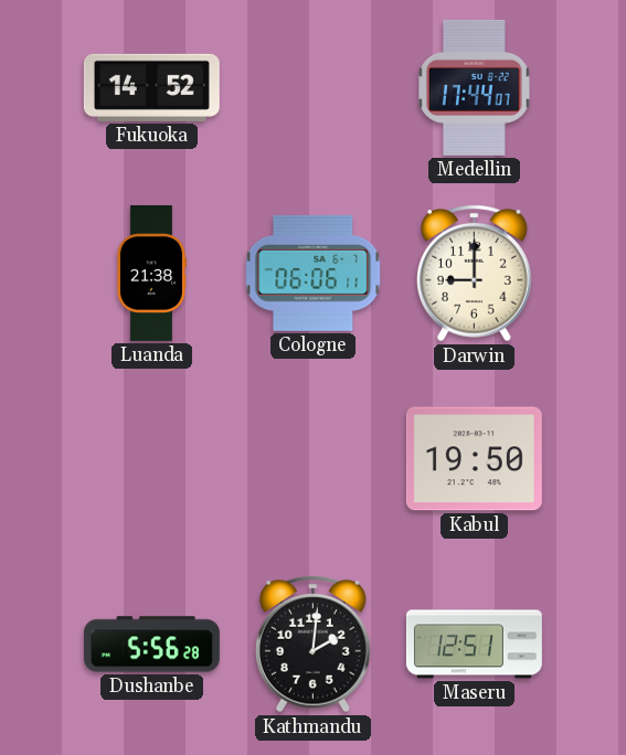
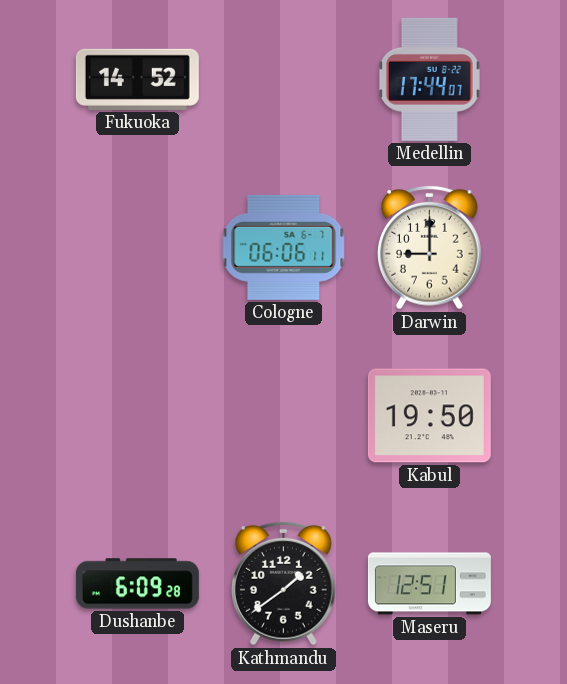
Luanda: 21:38 -> none
Dushanbe: 5:56 -> 6:09
Kathmandu: 2:01 -> 1:39
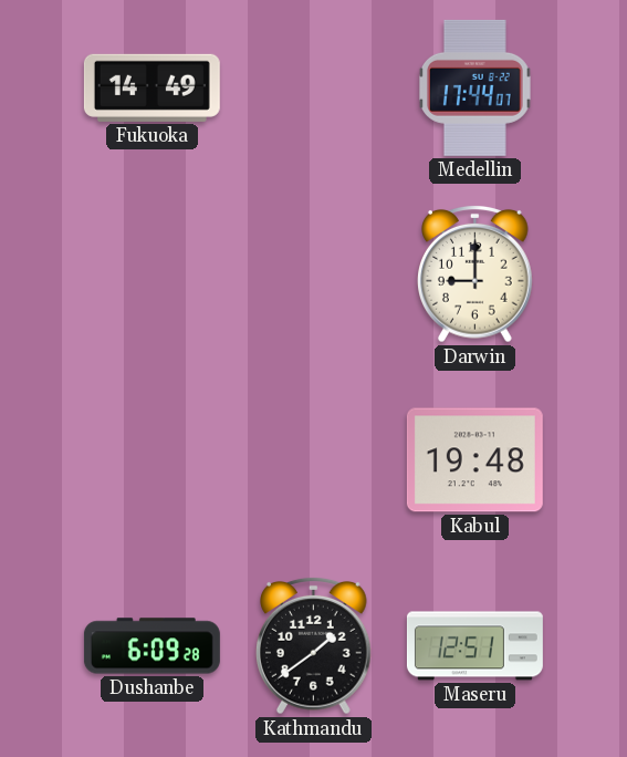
Fukuoka: 14:52 -> 14:49
Cologne: 06:06 -> none
Kabul: 19:50 -> 19:48
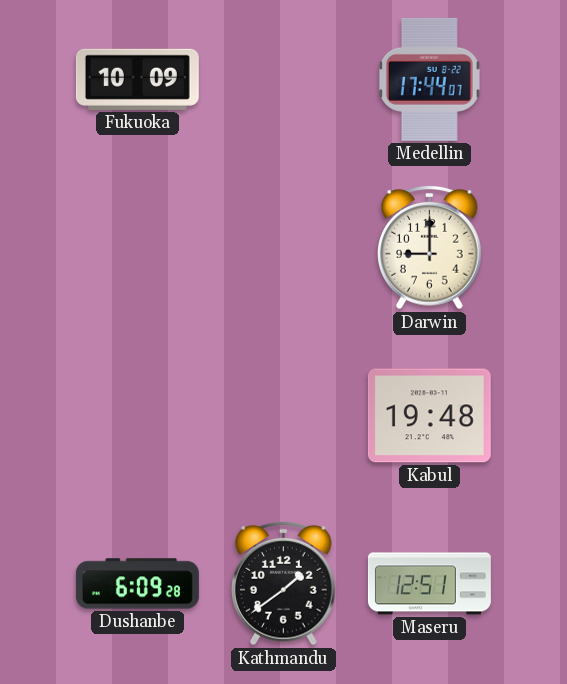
Fukuoka: 14:49 -> 10:09
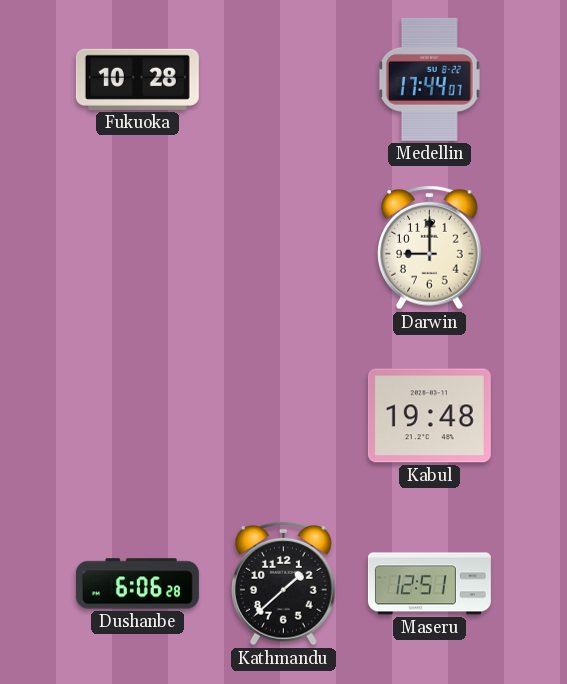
Fukuoka: 10:09 -> 10:28
Dushanbe: 6:09 -> 6:06
Kathmandu: 1:39 -> 1:38
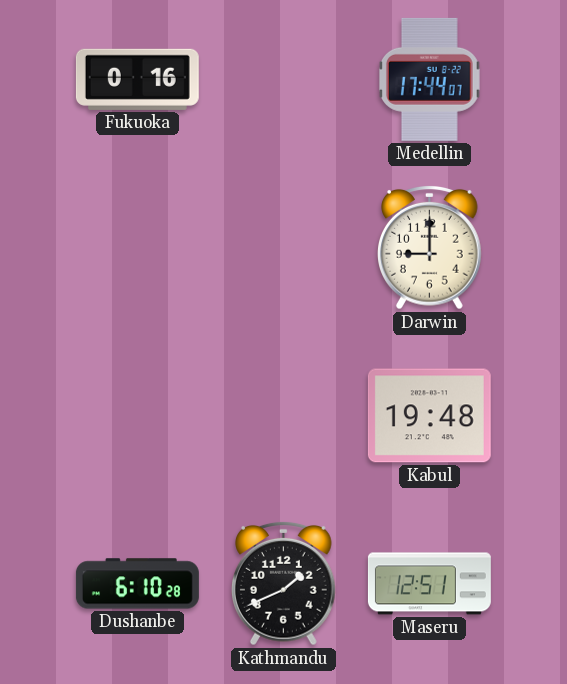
Fukuoka: 10:28 -> 0:16
Dushanbe: 6:06 -> 6:10
Kathmandu: 1:38 -> 1:41
